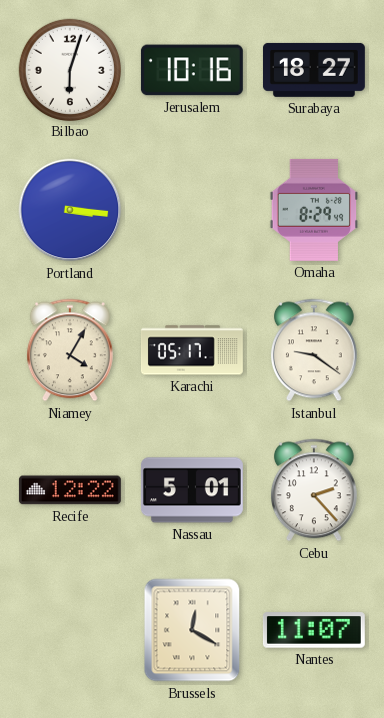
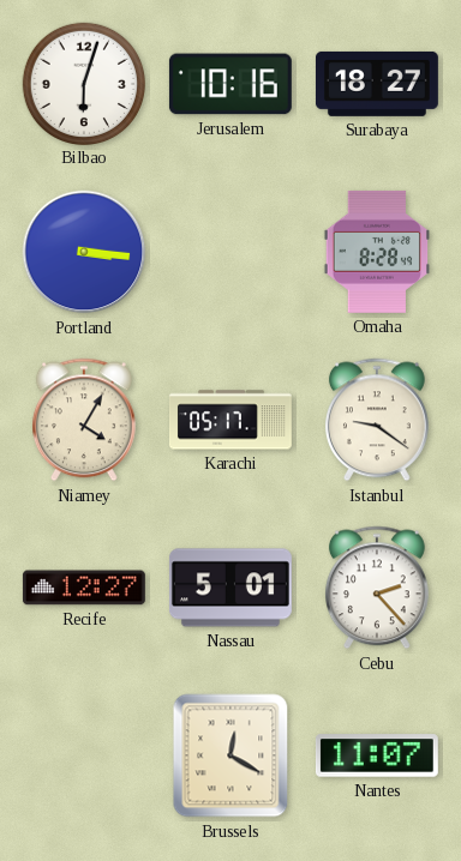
Omaha: 8:29 -> 8:28
Recife: 12:22 -> 12:27
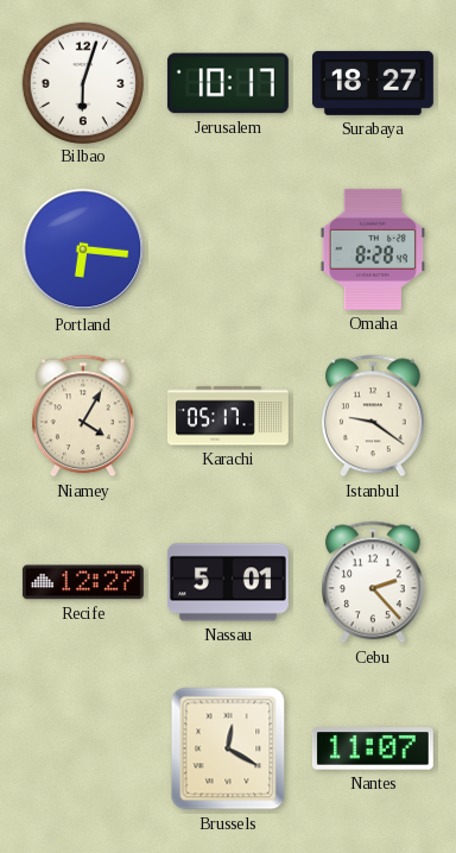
Jerusalem: 10:16 -> 10:17
Portland: 3:16 -> 6:16
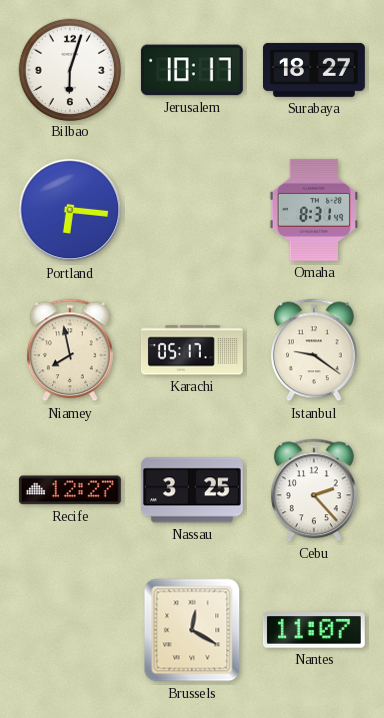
Omaha: 8:28 -> 8:31
Niamey: 4:05 -> 7:58
Nassau: 5:01 -> 3:25
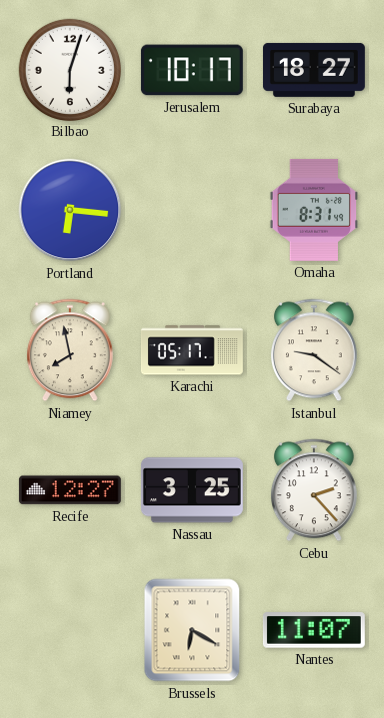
Brussels: 12:20 -> 6:20
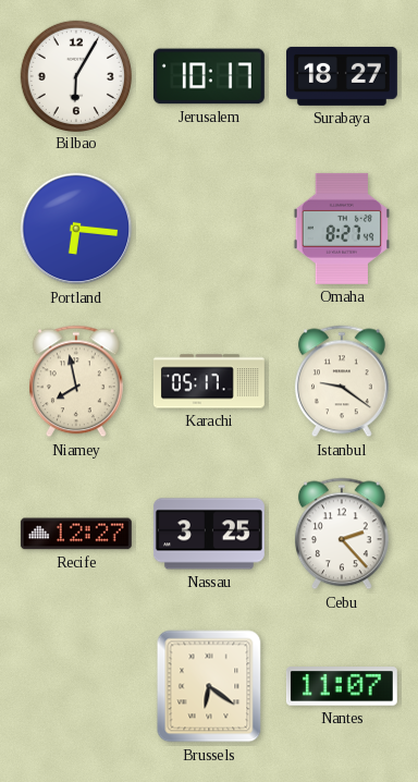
Bilbao: 6:03 -> 6:05
Omaha: 8:31 -> 8:27
Brussels: 6:20 -> 6:21
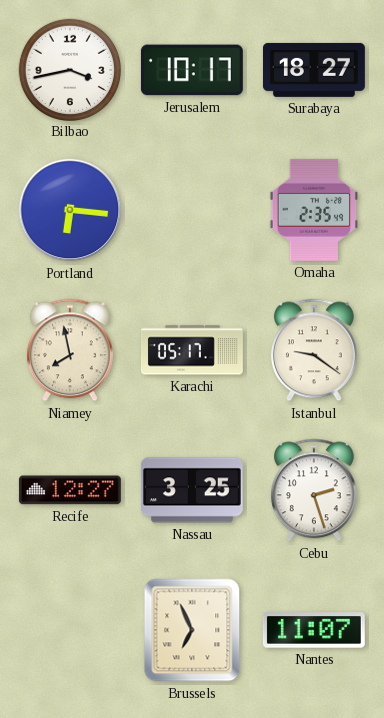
Bilbao: 6:05 -> 3:43
Omaha: 8:27 -> 2:35
Cebu: 2:23 -> 2:27
Brussels: 6:21 -> 6:56
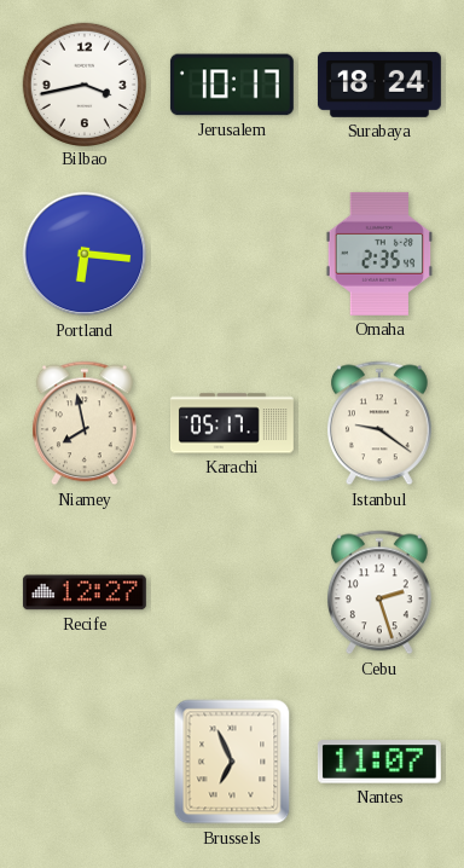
Surabaya: 18:27 -> 18:24
Nassau: 3:25 -> none
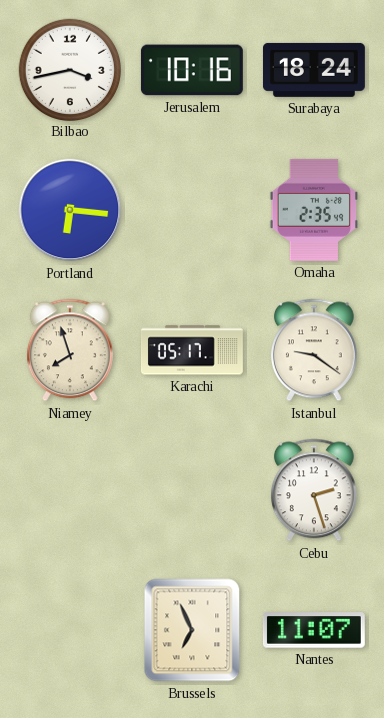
Jerusalem: 10:17 -> 10:16
Niamey: 7:58 -> 7:57
Recife: 12:27 -> none
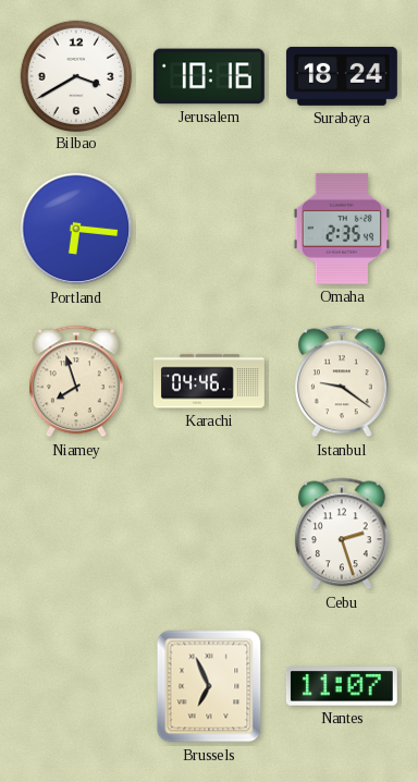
Bilbao: 3:43 -> 3:40
Karachi: 05:17 -> 04:46
